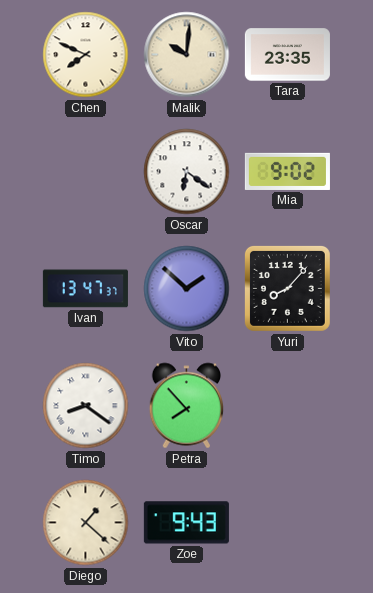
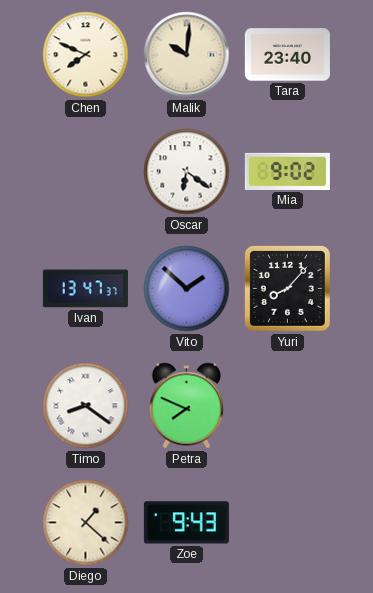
Tara: 23:35 -> 23:40
Petra: 7:53 -> 7:49
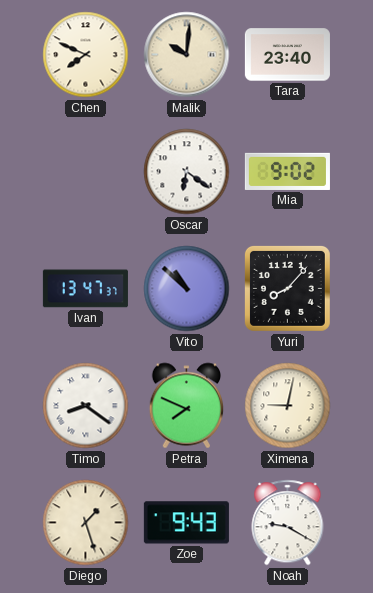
Vito: 1:52 -> 10:52
Ximena: none -> 9:02
Diego: 1:22 -> 1:27
Noah: none -> 9:20
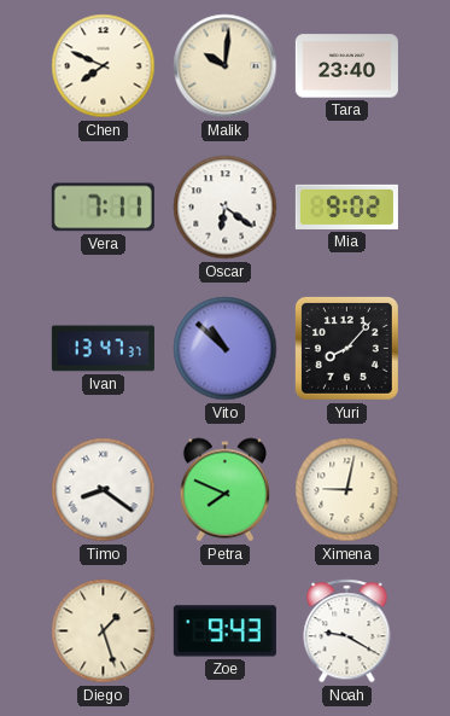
Vera: none -> 7:11
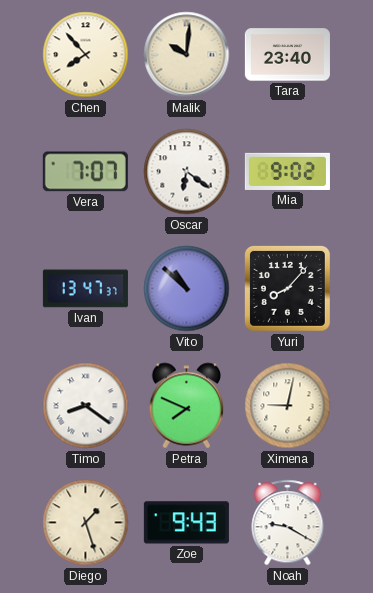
Chen: 7:49 -> 7:53
Vera: 7:11 -> 7:07
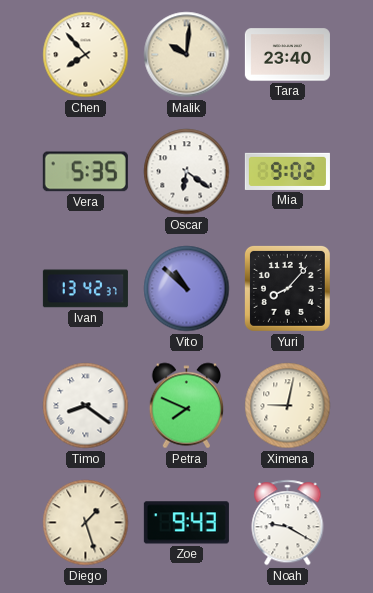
Vera: 7:07 -> 5:35
Ivan: 13:47 -> 13:42
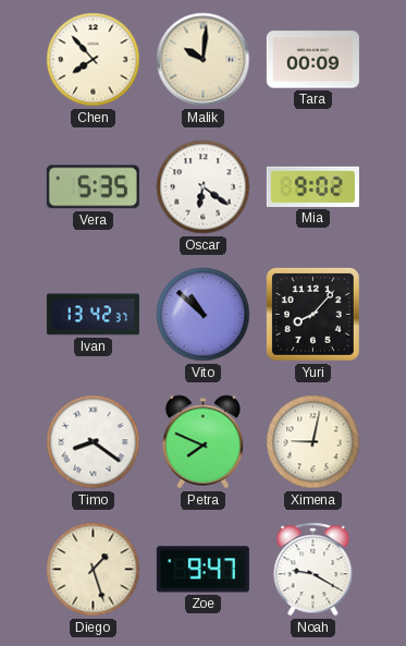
Tara: 23:40 -> 00:09
Zoe: 9:43 -> 9:47
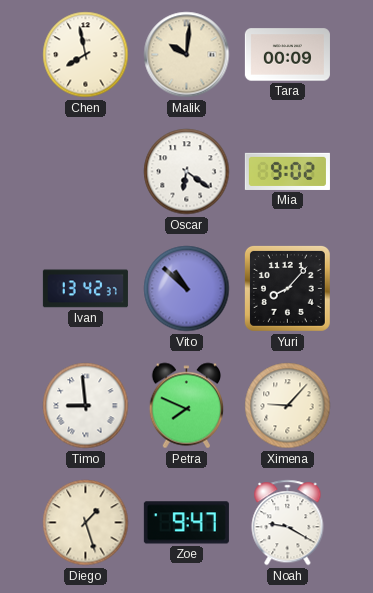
Chen: 7:53 -> 7:58
Vera: 5:35 -> none
Timo: 8:21 -> 8:59
Ximena: 9:02 -> 9:07
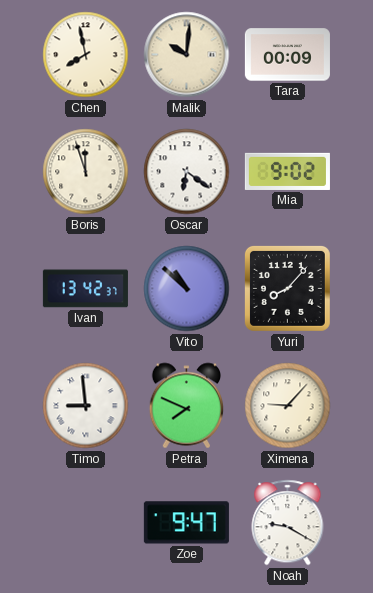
Boris: none -> 11:57
Diego: 1:27 -> none
